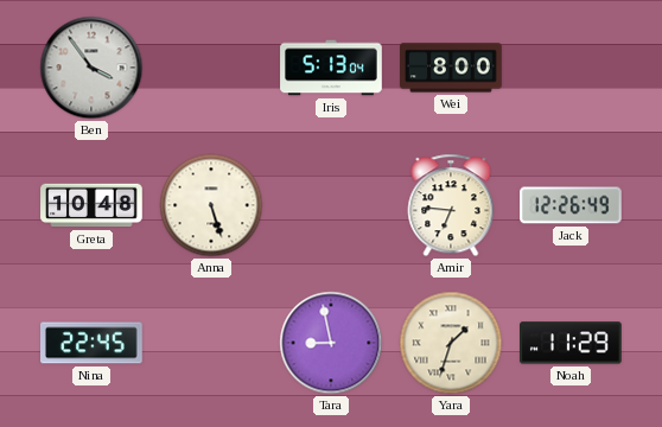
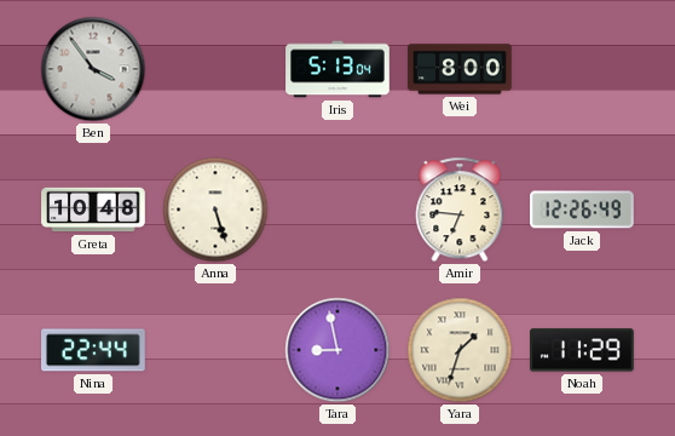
Nina: 22:45 -> 22:44
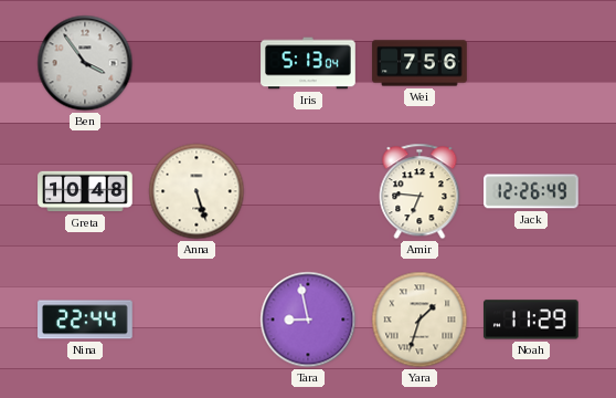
Wei: 8:00 -> 7:56
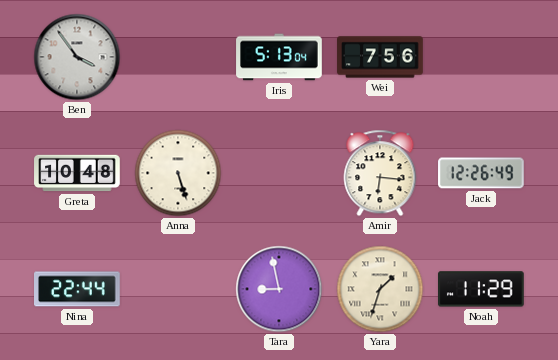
Amir: 6:46 -> 6:16
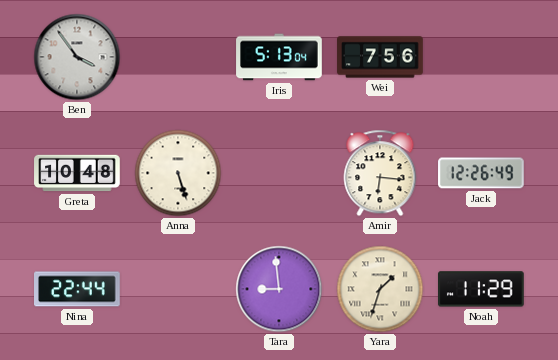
Tara: 8:58 -> 8:59
